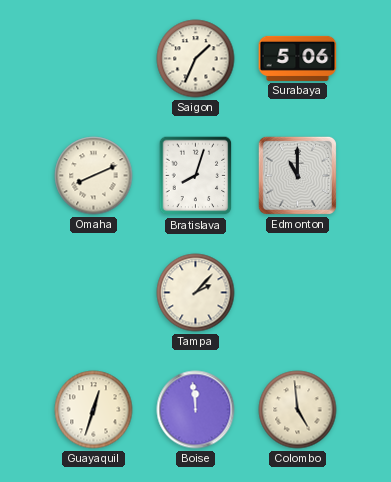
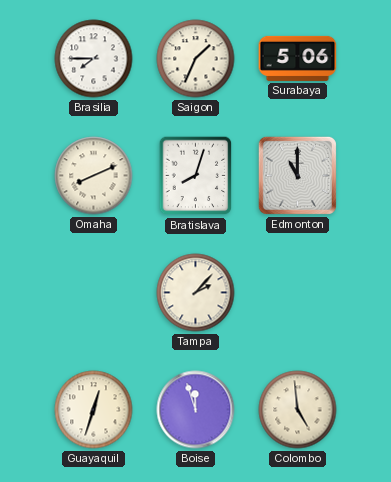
Brasilia: none -> 7:45
Boise: 11:59 -> 11:57
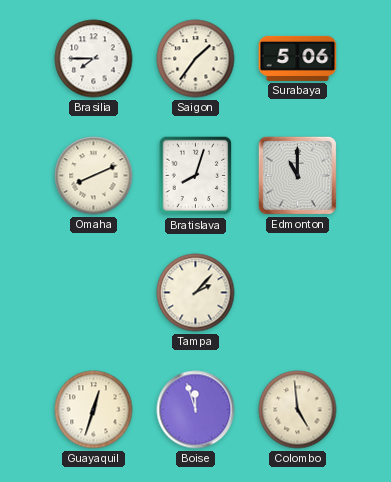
Saigon: 1:34 -> 1:36
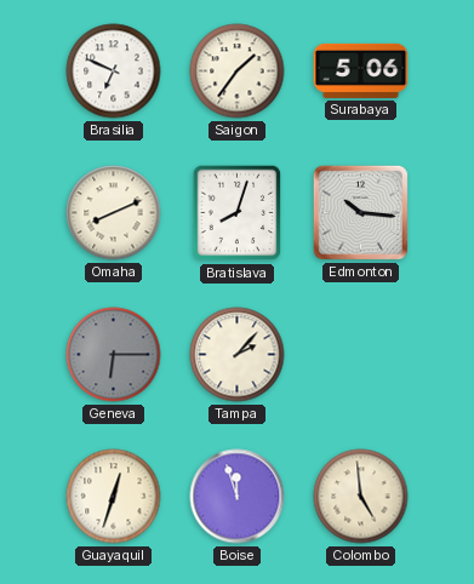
Brasilia: 7:45 -> 6:49
Edmonton: 11:00 -> 10:16
Geneva: none -> 6:15
